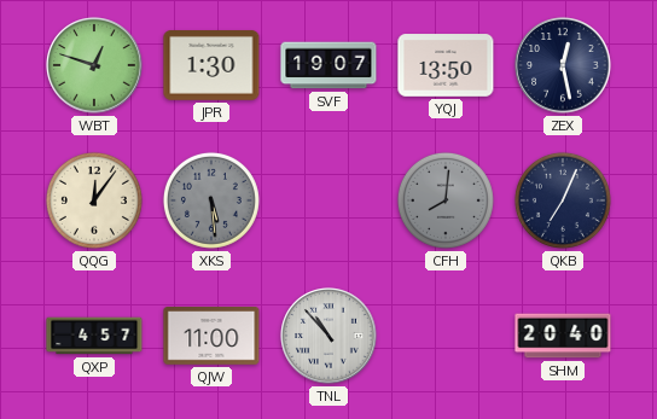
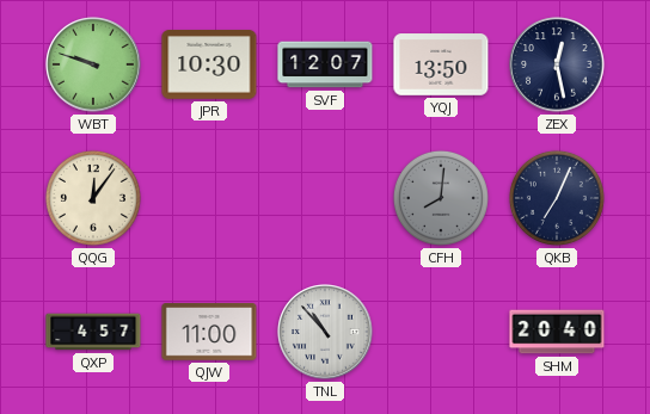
WBT: 12:48 -> 9:48
JPR: 1:30 -> 10:30
SVF: 19:07 -> 12:07
XKS: 5:29 -> none
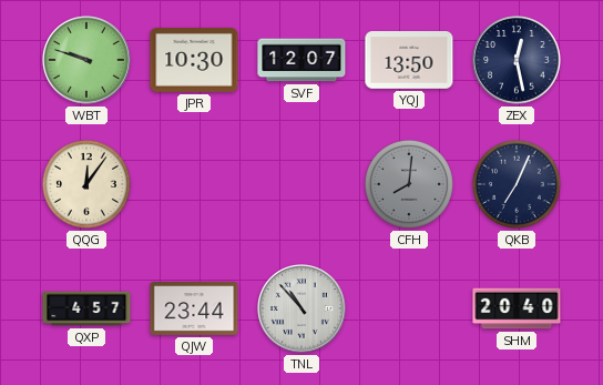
QJW: 11:00 -> 23:44
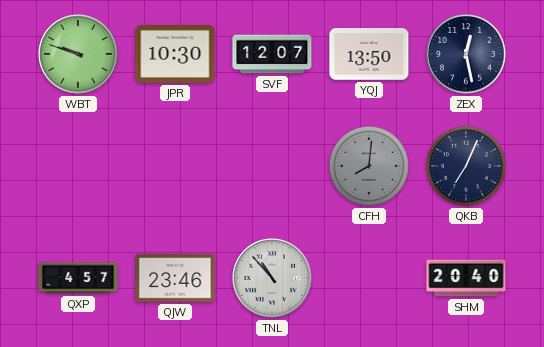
QQG: 12:06 -> none
QJW: 23:44 -> 23:46
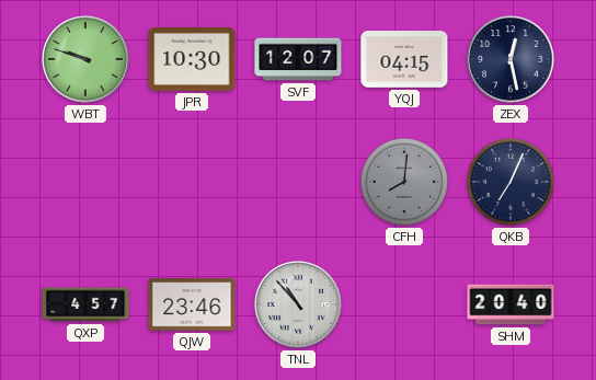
YQJ: 13:50 -> 04:15
